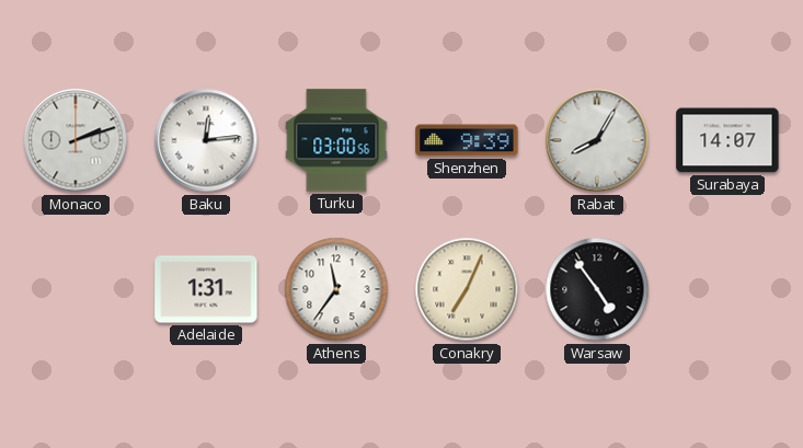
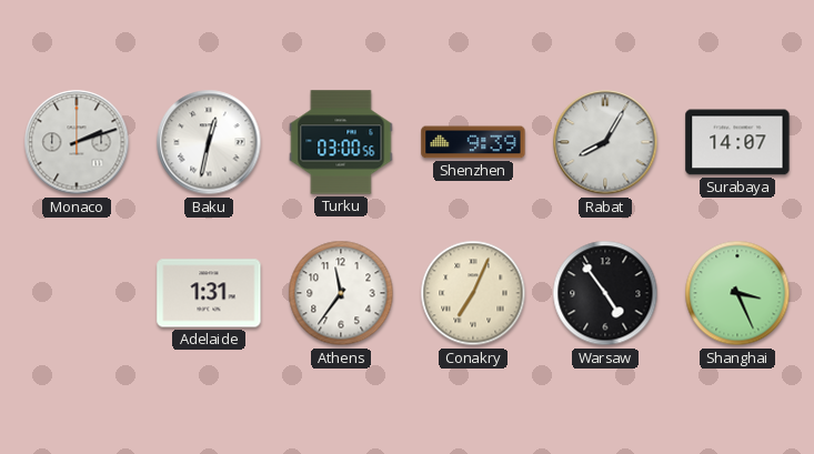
Baku: 12:14 -> 12:32
Shanghai: none -> 3:26
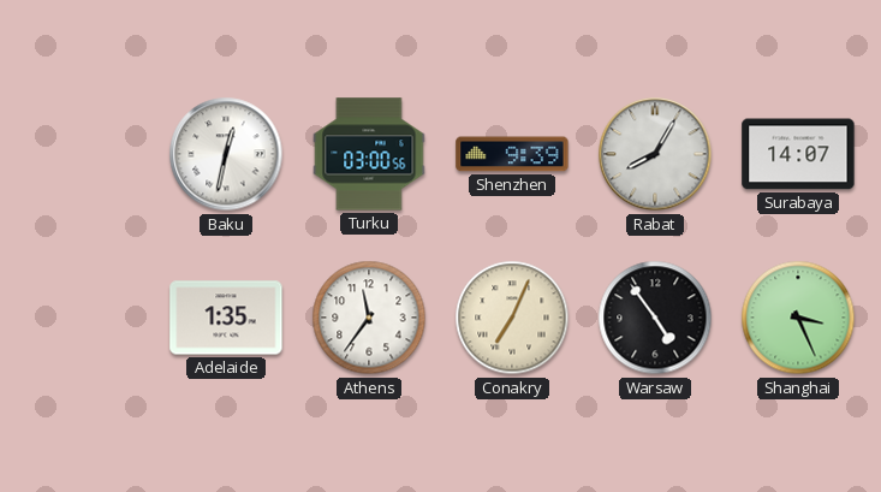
Monaco: 2:12 -> none
Adelaide: 1:31 -> 1:35
